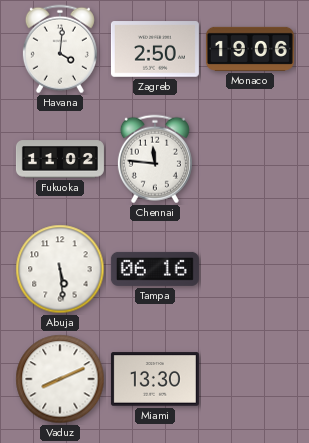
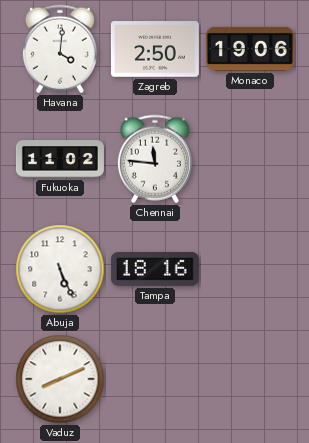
Abuja: 5:29 -> 5:26
Tampa: 06:16 -> 18:16
Miami: 13:30 -> none
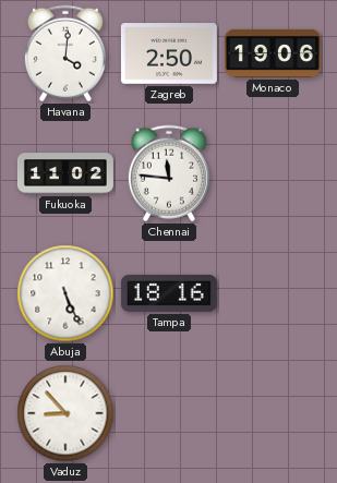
Vaduz: 8:11 -> 8:53
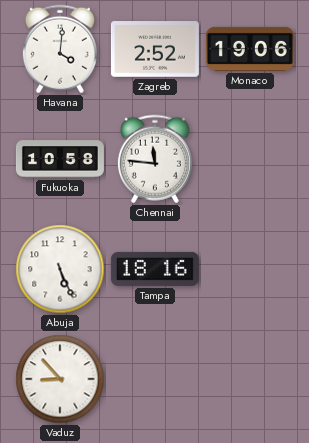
Zagreb: 2:50 -> 2:52
Fukuoka: 11:02 -> 10:58
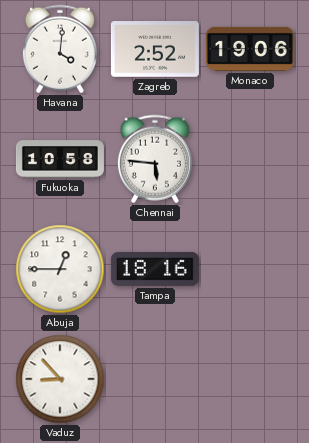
Chennai: 11:46 -> 5:46
Abuja: 5:26 -> 12:45
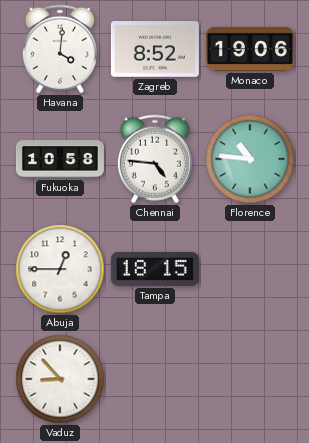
Zagreb: 2:52 -> 8:52
Chennai: 5:46 -> 4:46
Florence: none -> 10:46
Tampa: 18:16 -> 18:15
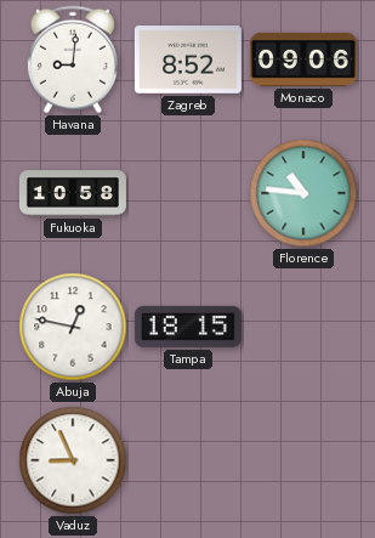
Havana: 4:01 -> 9:01
Monaco: 19:06 -> 09:06
Chennai: 4:46 -> none
Abuja: 12:45 -> 12:47
Vaduz: 8:53 -> 8:56
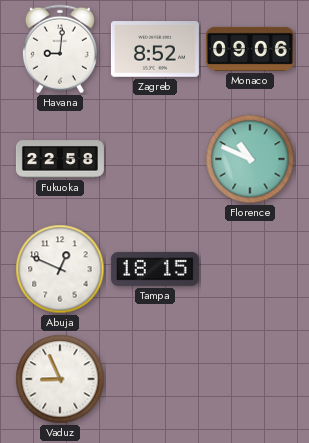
Fukuoka: 10:58 -> 22:58
Florence: 10:46 -> 10:49
Abuja: 12:47 -> 12:49
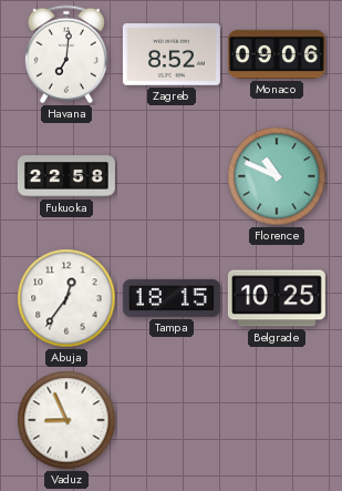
Havana: 9:01 -> 7:01
Abuja: 12:49 -> 12:36
Belgrade: none -> 10:25
